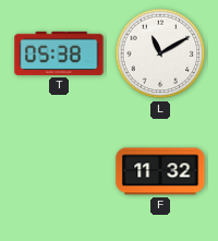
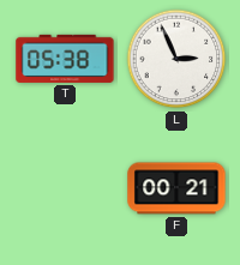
L: 11:10 -> 2:56
F: 11:32 -> 00:21
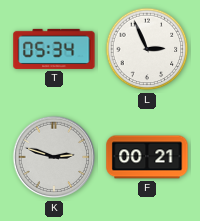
T: 05:38 -> 05:34
K: none -> 2:48
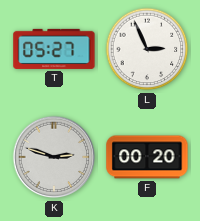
T: 05:34 -> 05:27
F: 00:21 -> 00:20
